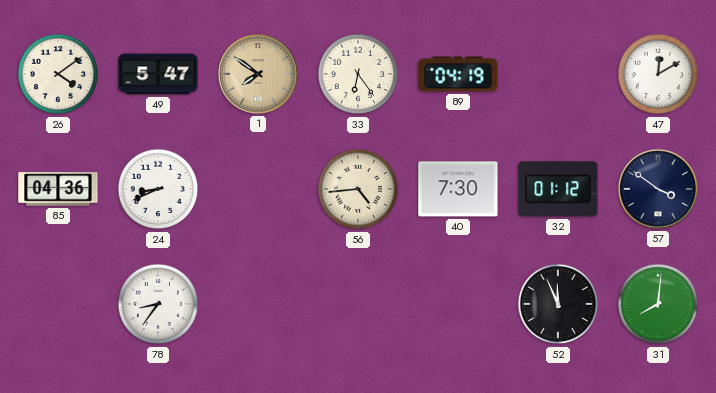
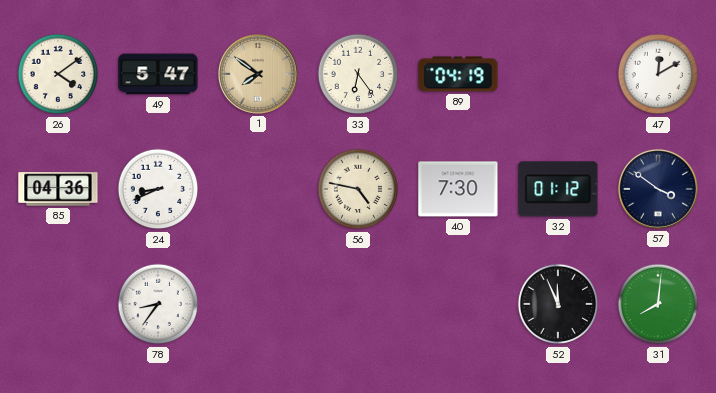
56: 4:44 -> 4:47
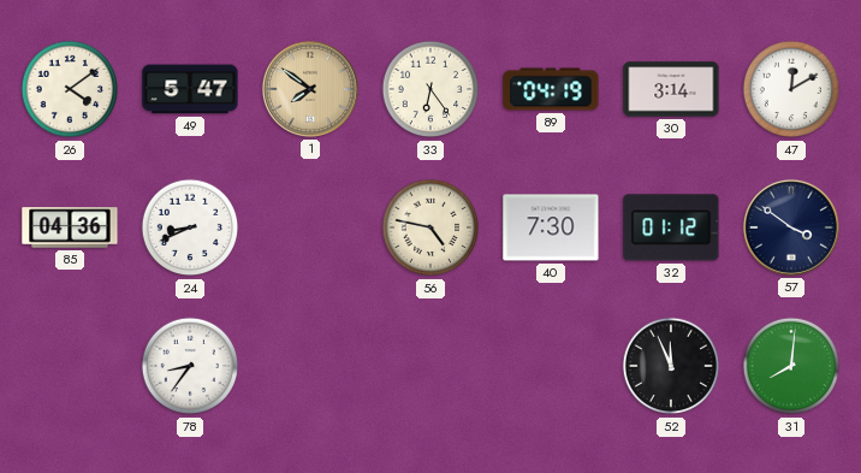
30: none -> 3:14
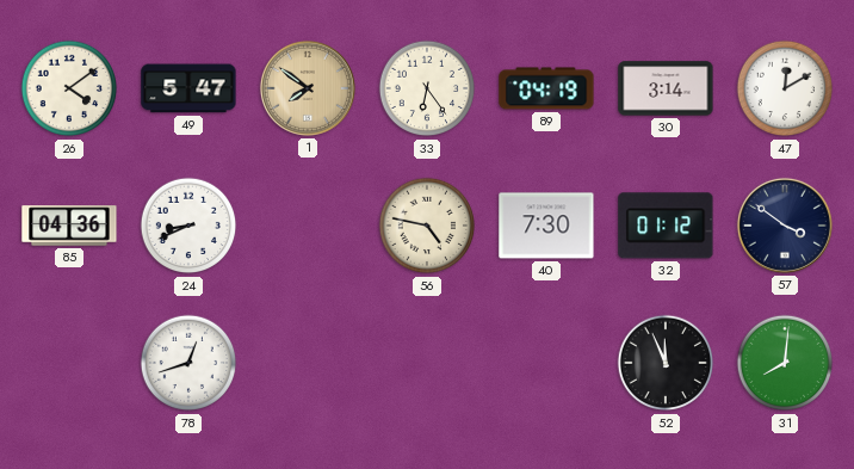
78: 8:36 -> 12:42
